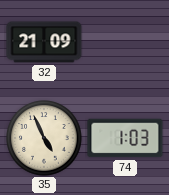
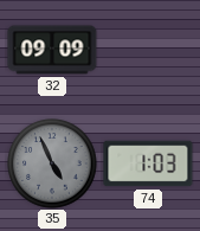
32: 21:09 -> 09:09
35 dial: cream -> grey
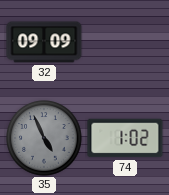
74: 1:03 -> 1:02
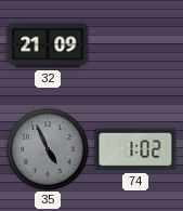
32: 09:09 -> 21:09
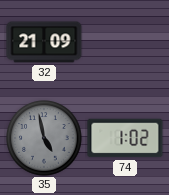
35: 4:56 -> 4:58
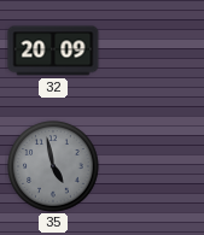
32: 21:09 -> 20:09
74: 1:02 -> none
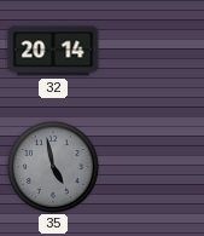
32: 20:09 -> 20:14
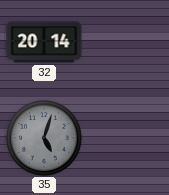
35: 4:58 -> 5:03
